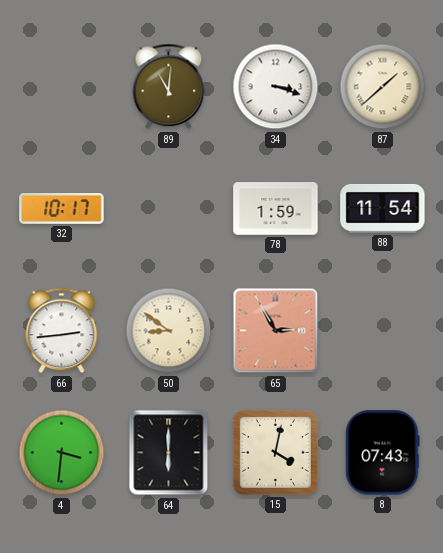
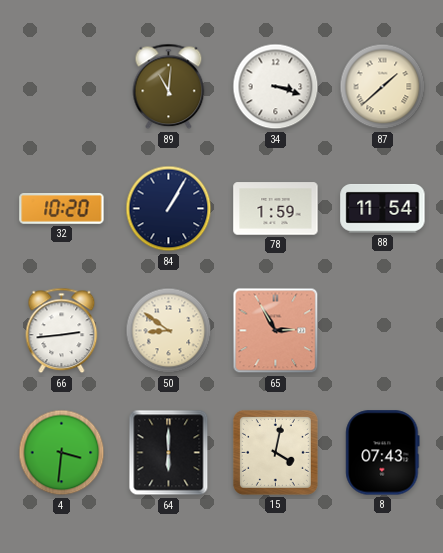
32: 10:17 -> 10:20
84: none -> 1:05
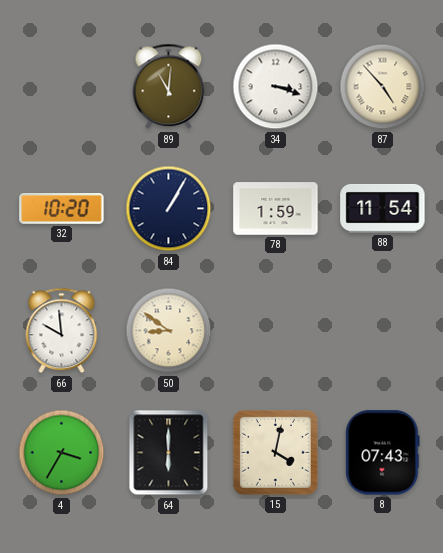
87: 1:38 -> 4:53
66: 2:44 -> 9:59
65: 2:55 -> none
4: 3:31 -> 3:35
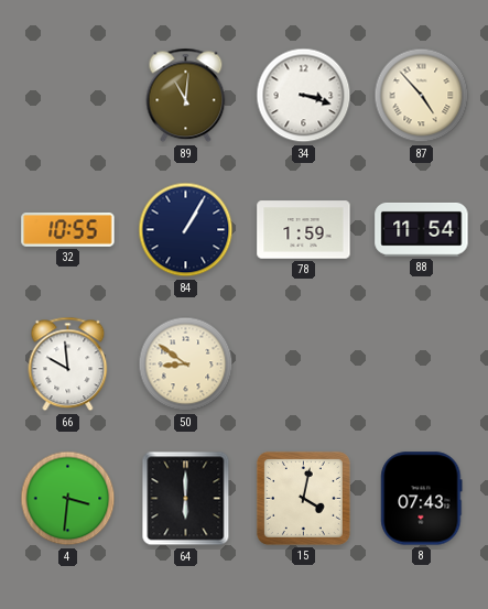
32: 10:20 -> 10:55
4: 3:35 -> 3:31
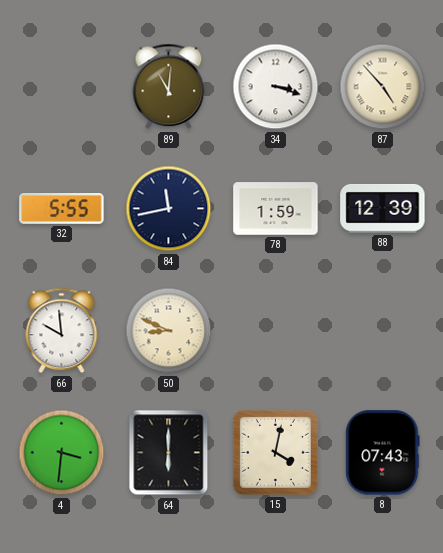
32: 10:55 -> 5:55
84: 1:05 -> 11:43
88: 11:54 -> 12:39
50: 8:51 -> 8:49
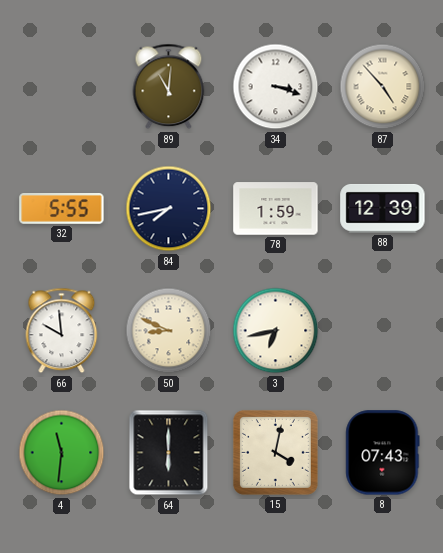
84: 11:43 -> 7:43
3: none -> 6:43
4: 3:31 -> 11:31
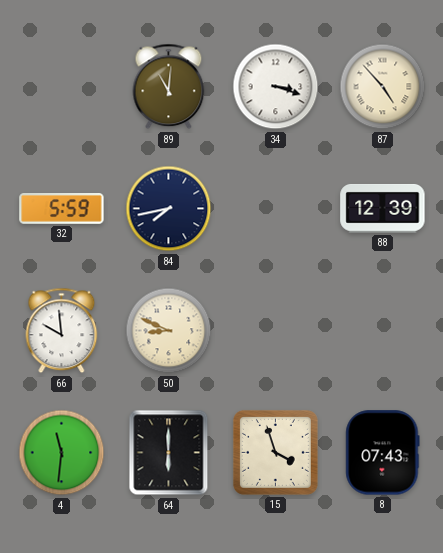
32: 5:55 -> 5:59
78: 1:59 -> none
3: 6:43 -> none
15: 4:02 -> 3:57
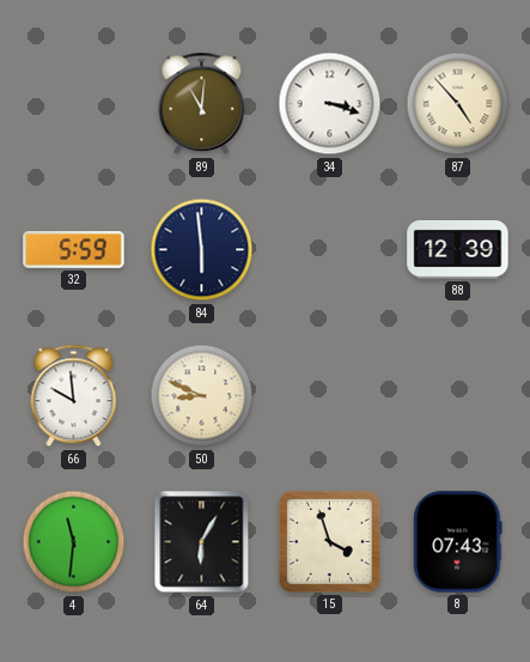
84: 7:43 -> 5:59
64: 6:00 -> 6:05
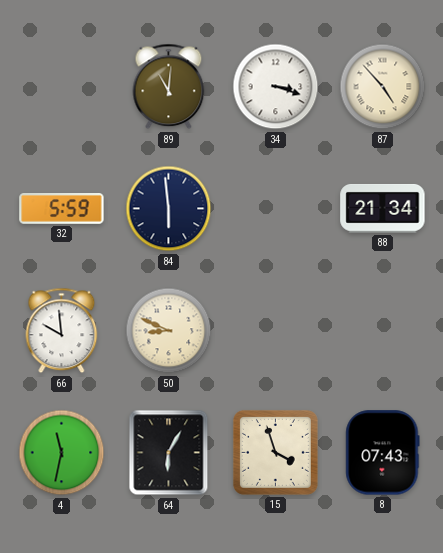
88: 12:39 -> 21:34
4: 11:31 -> 11:32
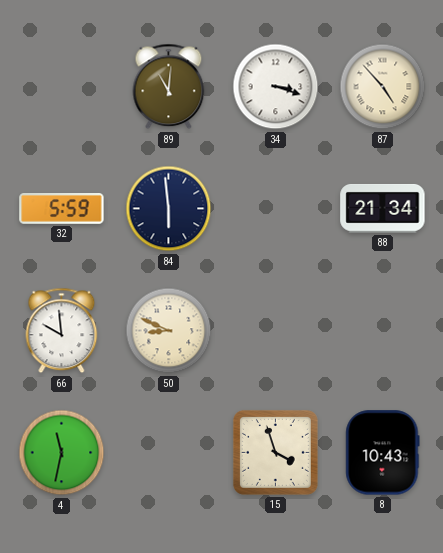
64: 6:05 -> none
8: 07:43 -> 10:43
